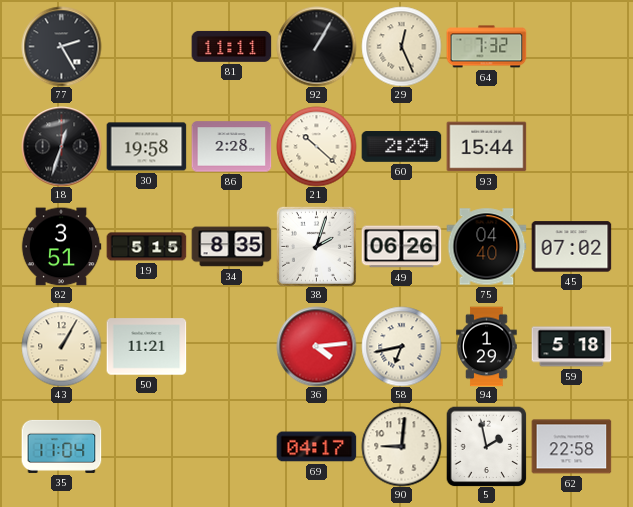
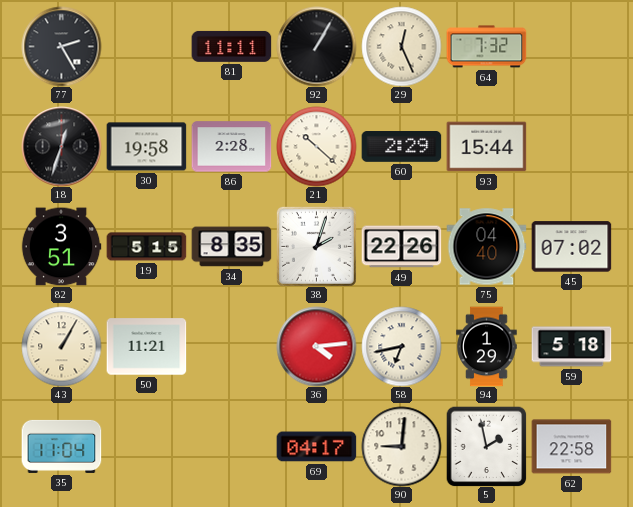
49: 06:26 -> 22:26
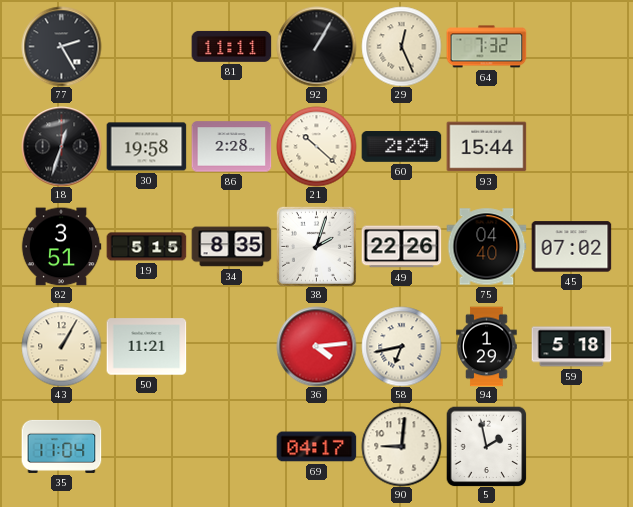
62: 22:58 -> none
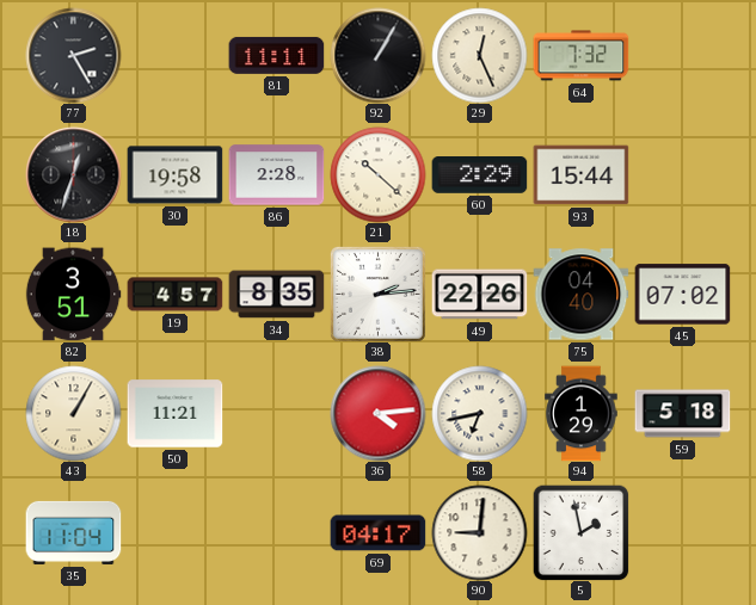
19: 5:15 -> 4:57
38: 2:03 -> 2:14
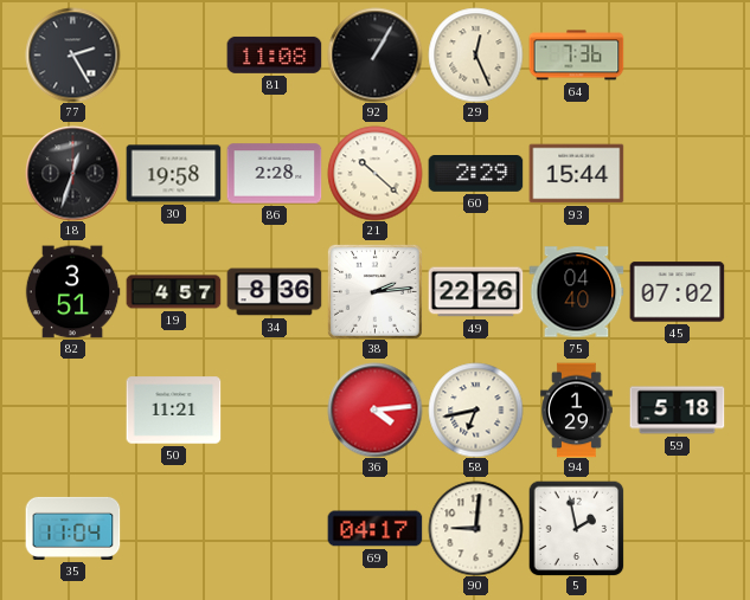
81: 11:11 -> 11:08
64: 7:32 -> 7:36
34: 8:35 -> 8:36
43: 1:05 -> none
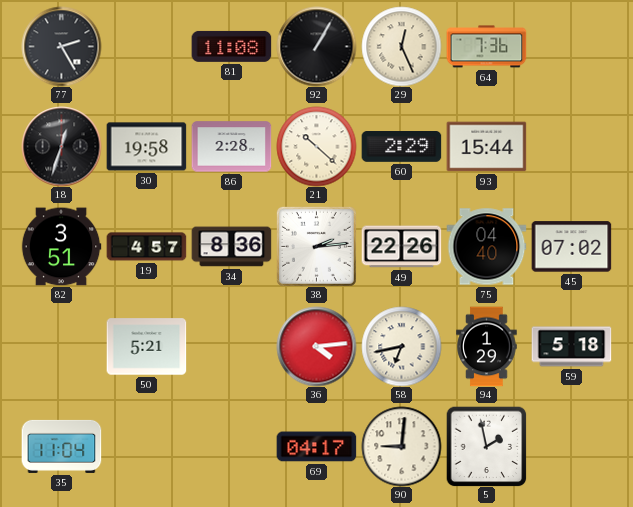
50: 11:21 -> 5:21
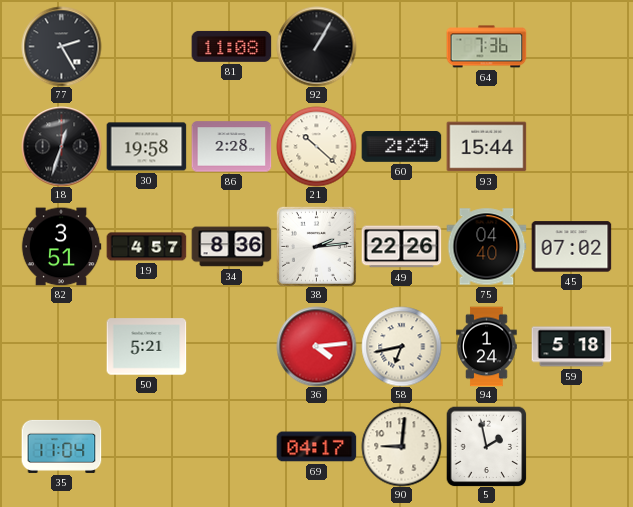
29: 12:26 -> none
94: 1:29 -> 1:24
